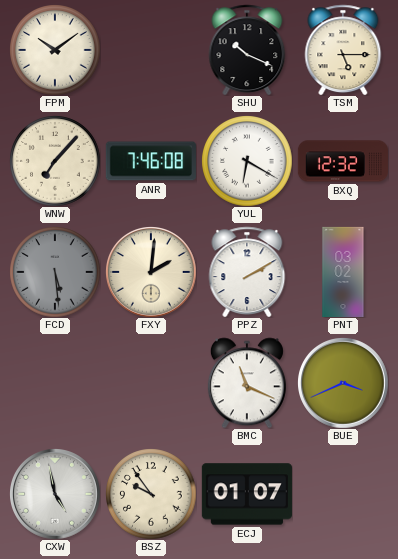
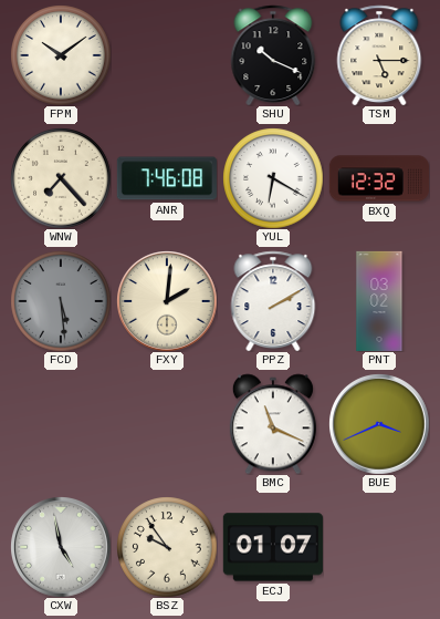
WNW: 7:07 -> 7:23
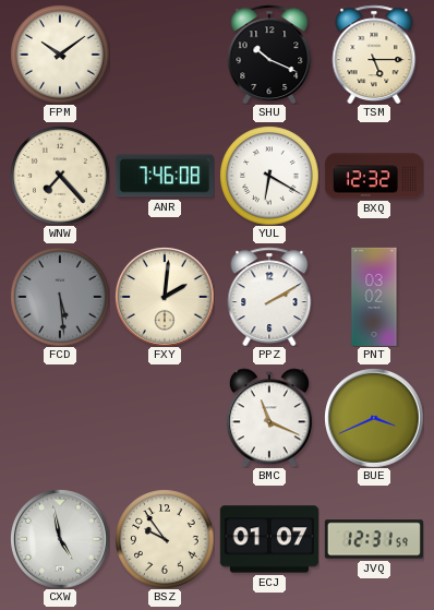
JVQ: none -> 12:31
